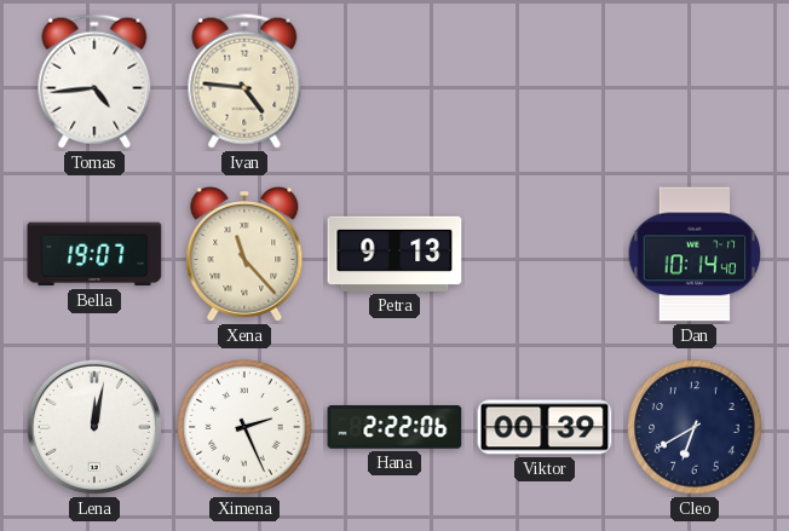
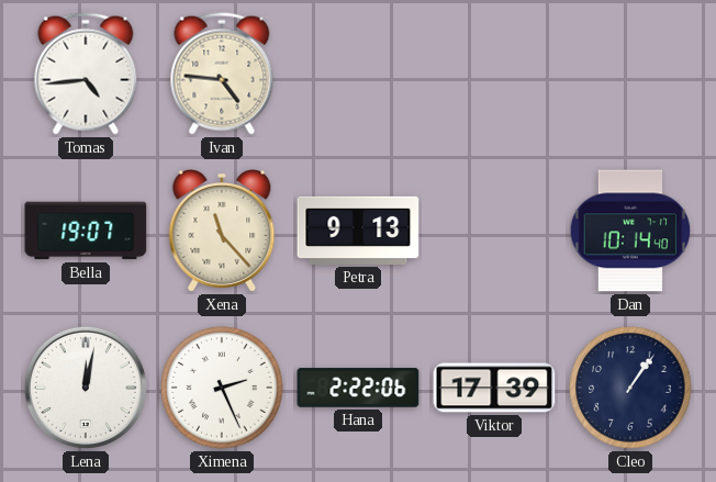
Viktor: 00:39 -> 17:39
Cleo: 6:40 -> 1:06
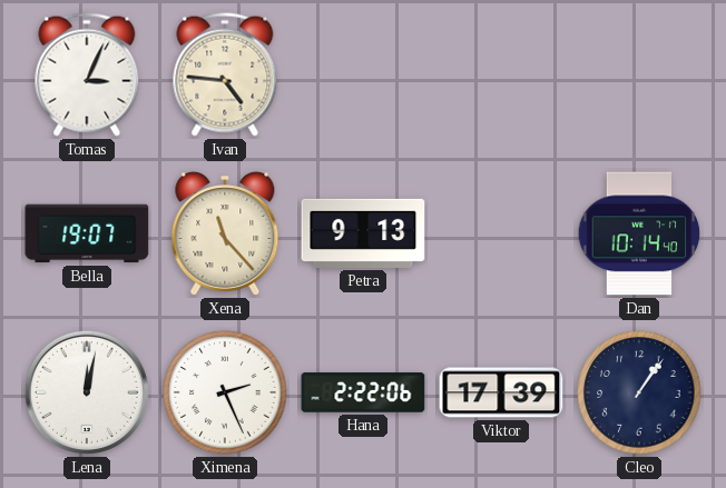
Tomas: 4:44 -> 3:04
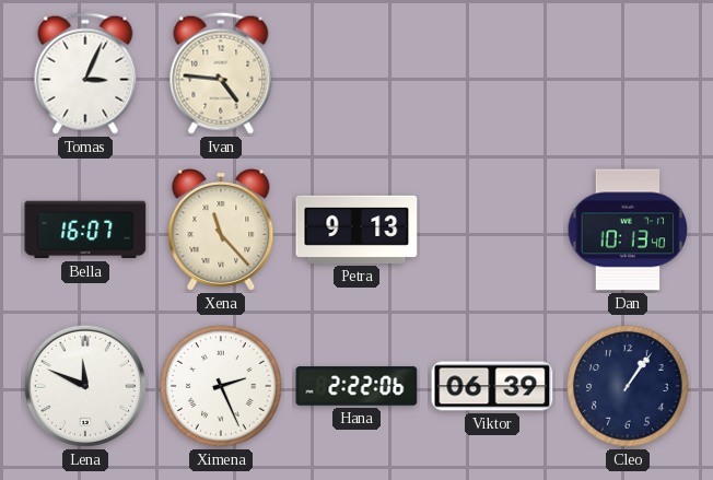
Bella: 19:07 -> 16:07
Dan: 10:14 -> 10:13
Lena: 12:02 -> 11:49
Viktor: 17:39 -> 06:39
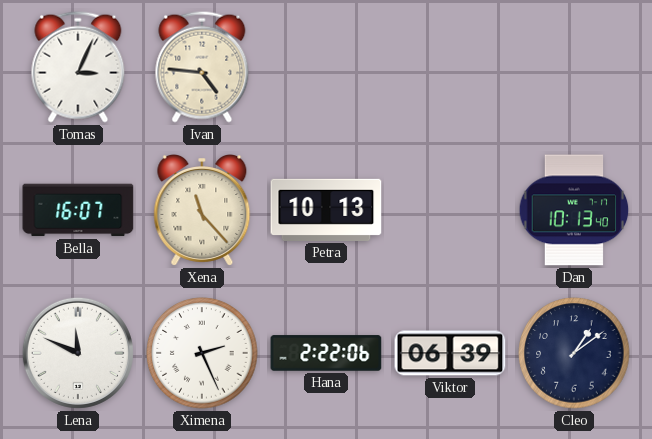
Petra: 9:13 -> 10:13
Cleo: 1:06 -> 1:09
